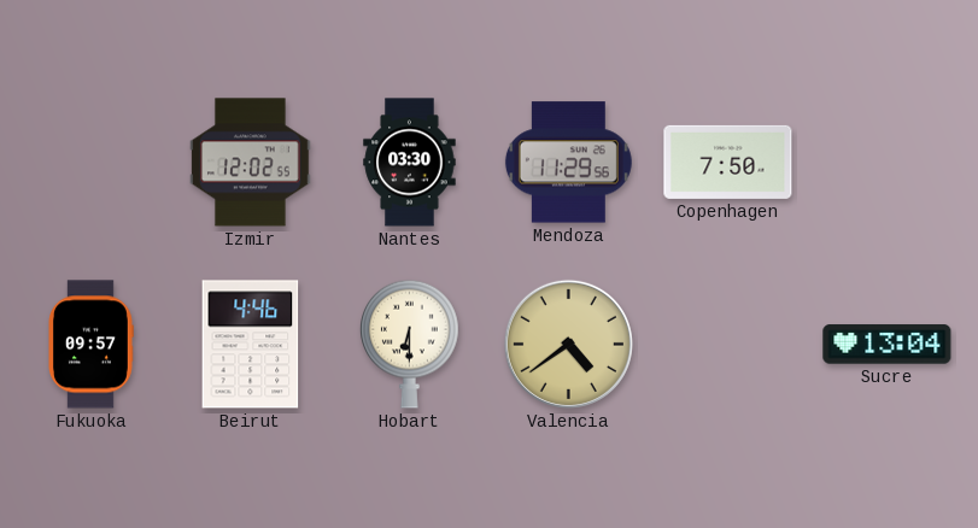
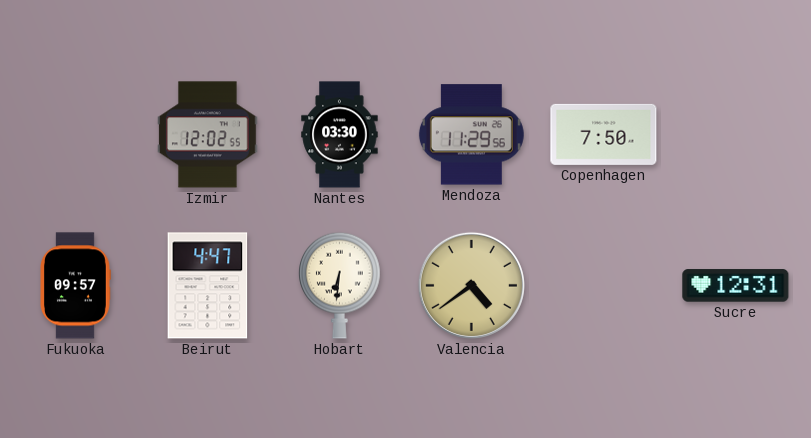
Beirut: 4:46 -> 4:47
Hobart: 6:30 -> 6:31
Sucre: 13:04 -> 12:31
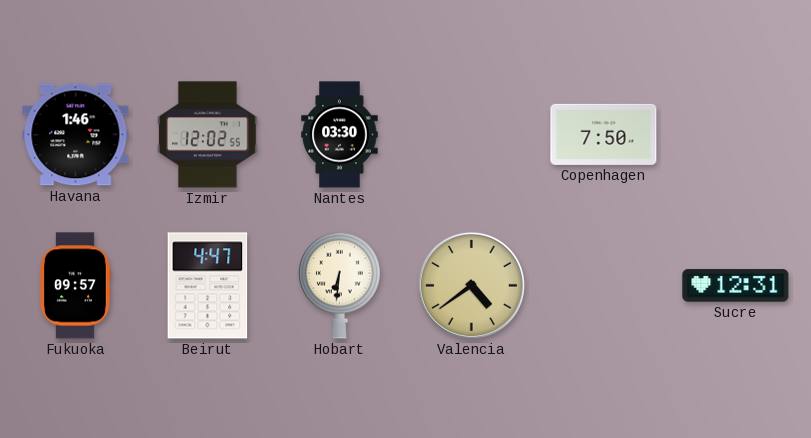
Havana: none -> 1:46
Mendoza: 11:29 -> none
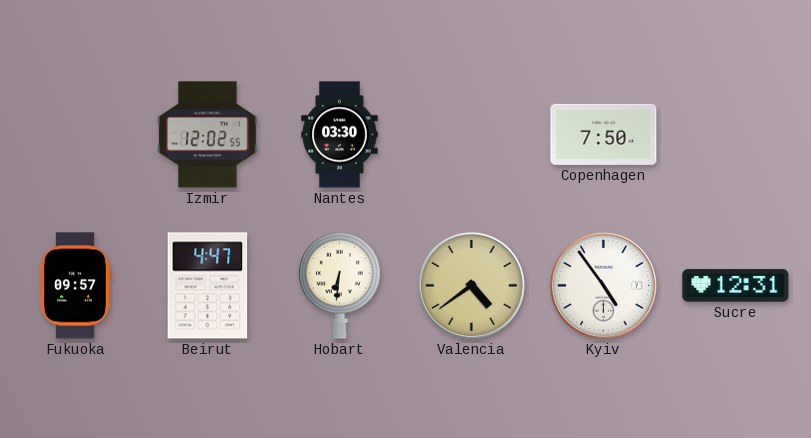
Havana: 1:46 -> none
Kyiv: none -> 4:54
